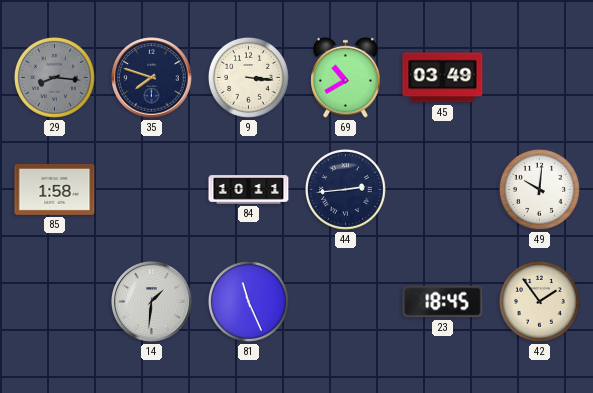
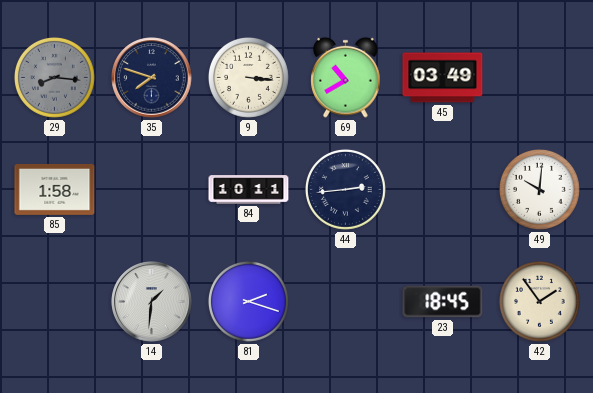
81: 11:26 -> 2:18
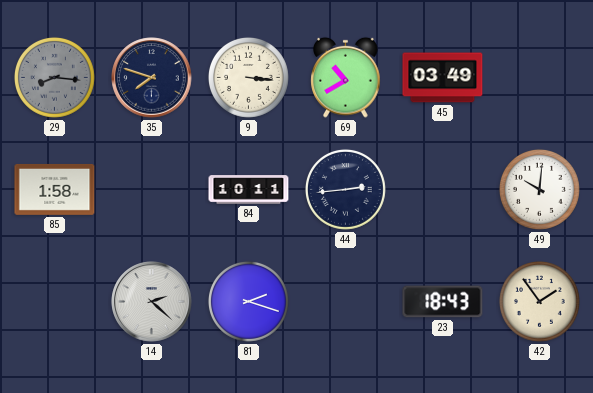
14: 1:31 -> 2:22
23: 18:45 -> 18:43
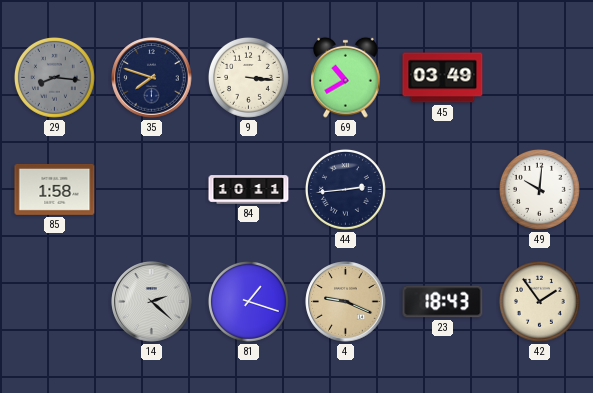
81: 2:18 -> 1:18
4: none -> 9:19
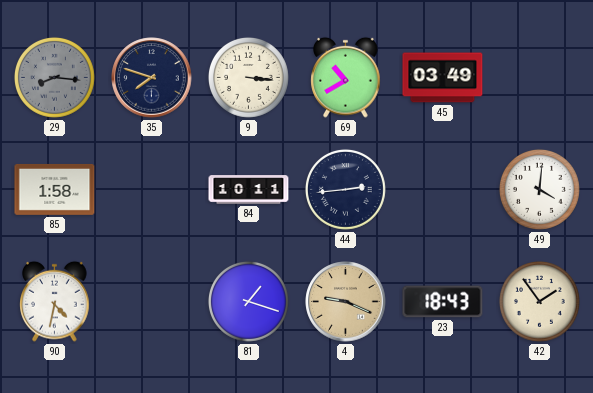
49: 10:01 -> 4:01
90: none -> 4:32
14: 2:22 -> none
